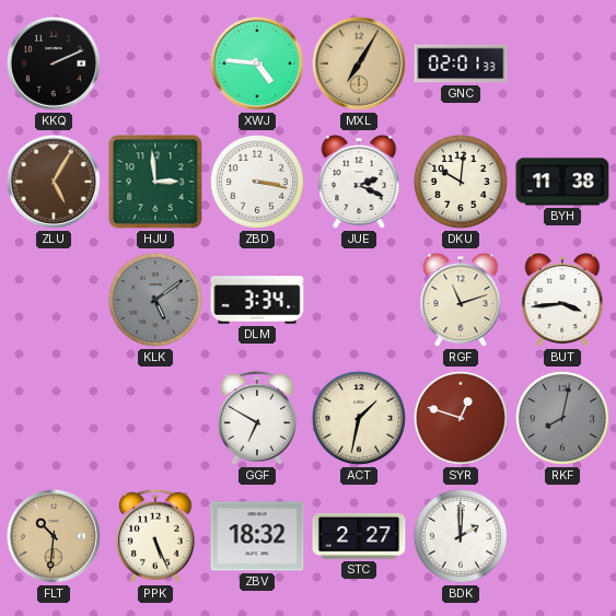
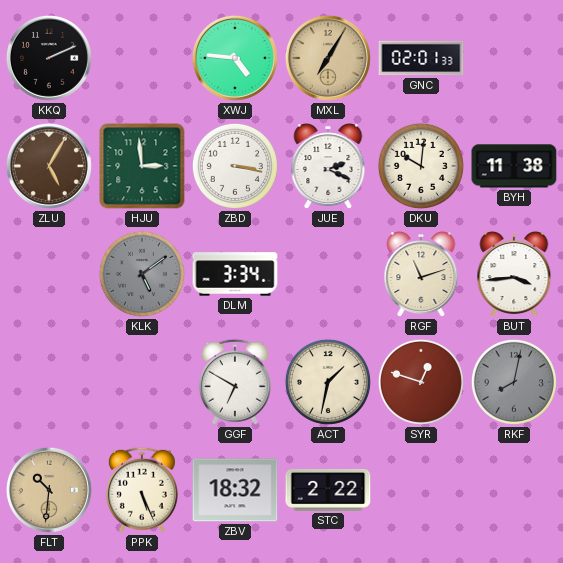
STC: 2:27 -> 2:22
BDK: 2:00 -> none
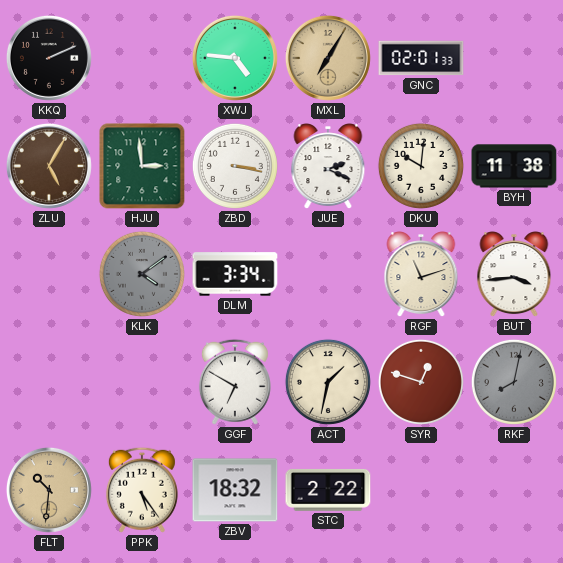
KLK: 5:09 -> 4:09
PPK: 5:26 -> 5:24
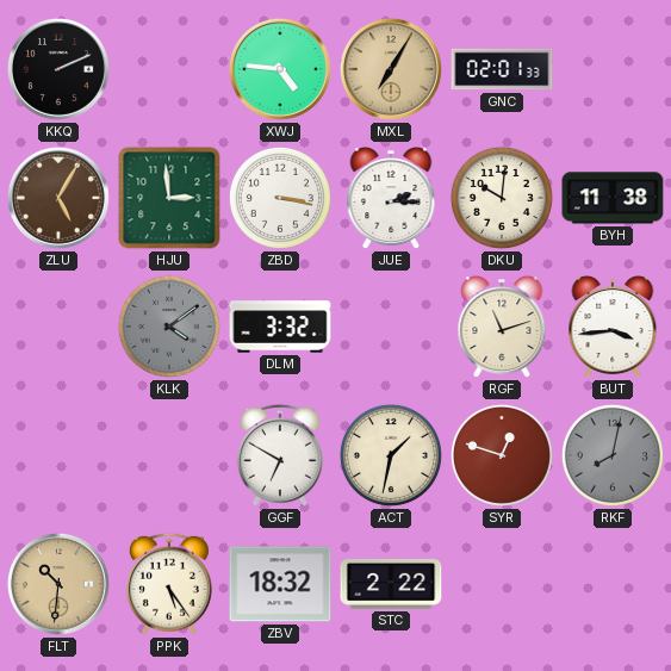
JUE: 2:19 -> 2:15
DLM: 3:34 -> 3:32
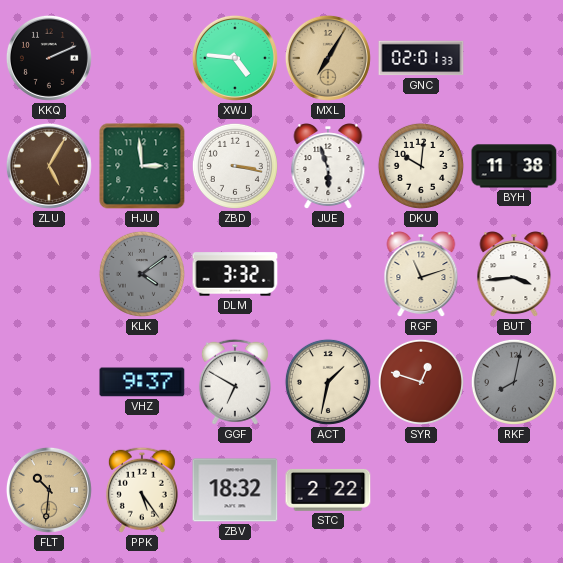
JUE: 2:15 -> 5:57
VHZ: none -> 9:37
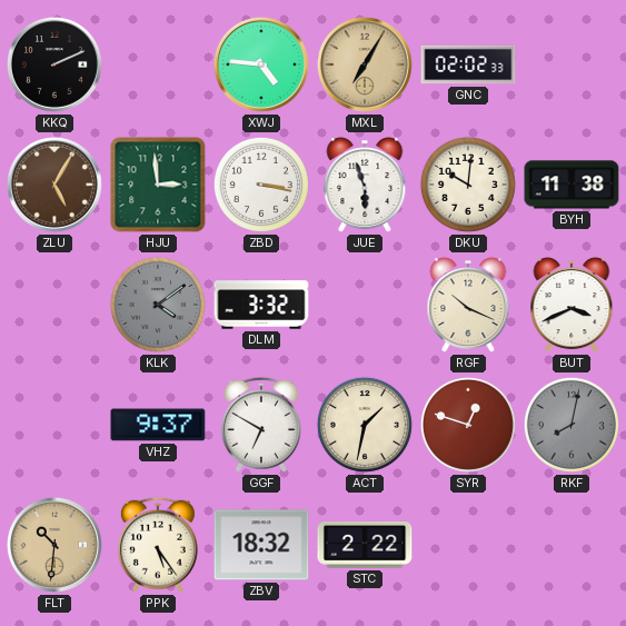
GNC: 02:01 -> 02:02
RGF: 11:12 -> 10:19
BUT: 3:44 -> 3:41
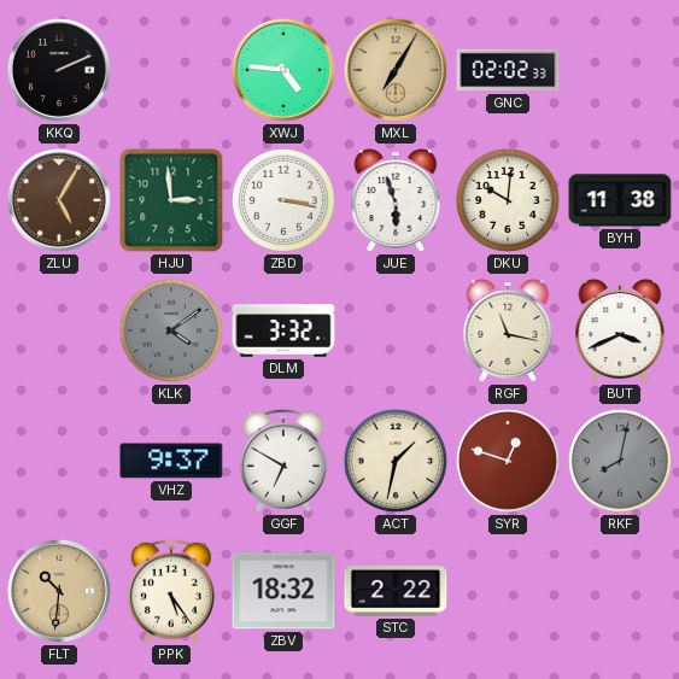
RGF: 10:19 -> 11:17
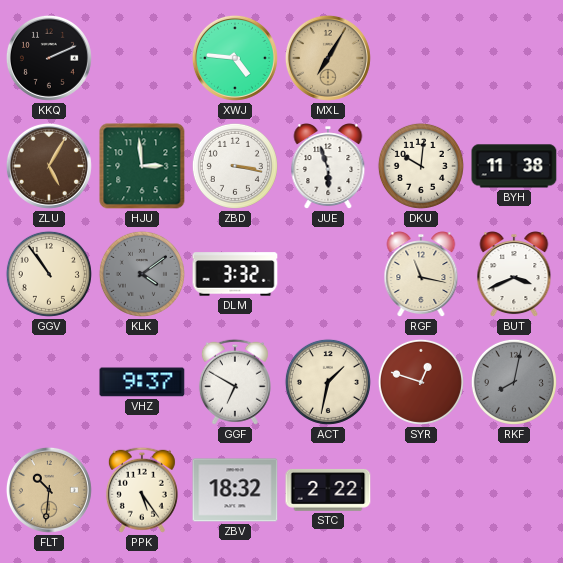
GNC: 02:02 -> none
GGV: none -> 10:54
